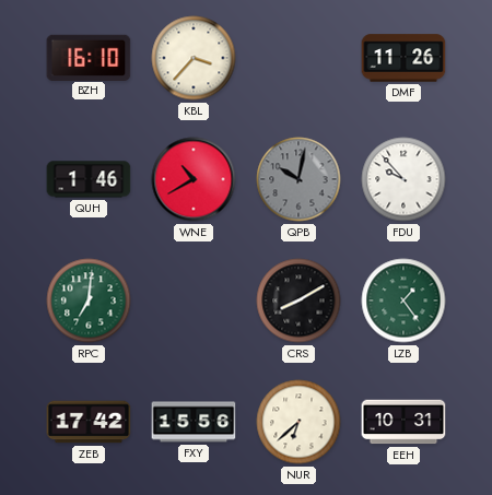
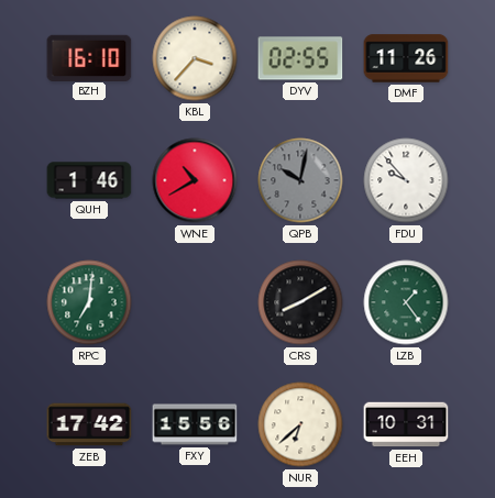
DYV: none -> 02:55
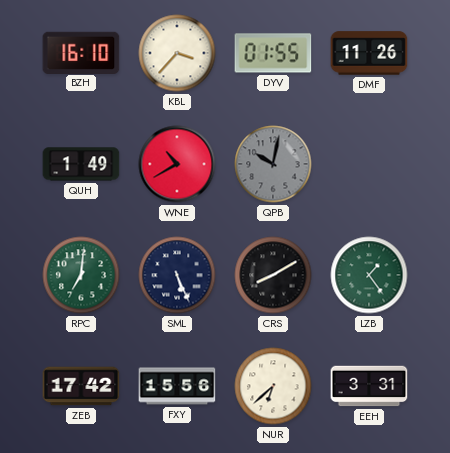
DYV: 02:55 -> 01:55
QUH: 1:46 -> 1:49
FDU: 9:53 -> none
SML: none -> 5:26
EEH: 10:31 -> 3:31
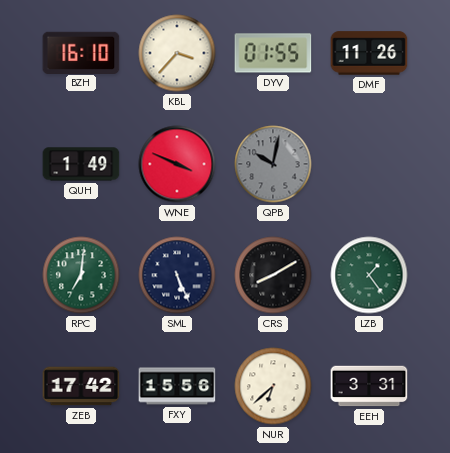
WNE: 10:40 -> 3:49
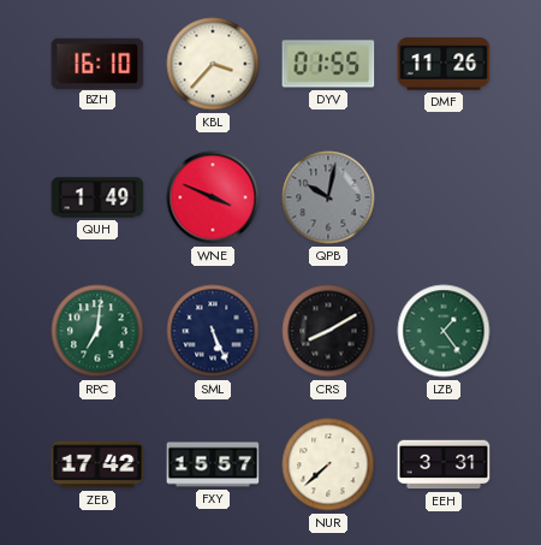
FXY: 15:56 -> 15:57
NUR: 6:38 -> 7:38
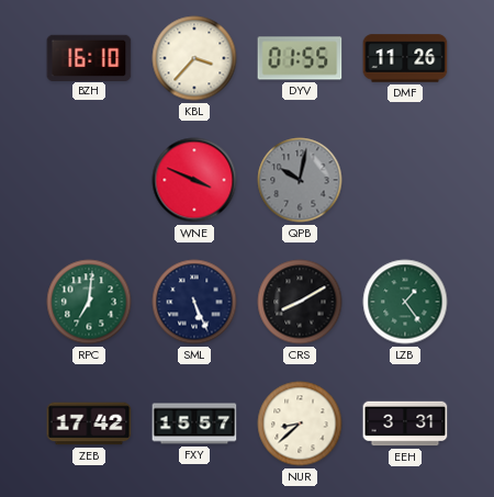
QUH: 1:49 -> none
NUR: 7:38 -> 8:38
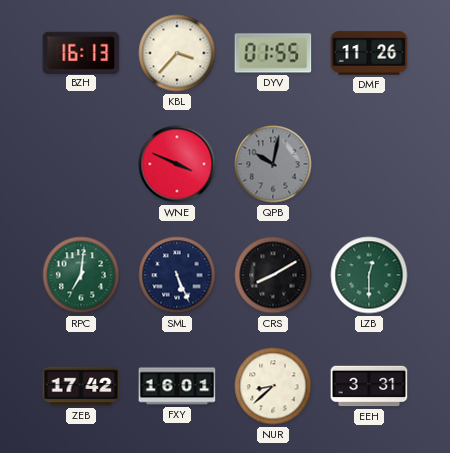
BZH: 16:10 -> 16:13
LZB: 1:24 -> 12:30
FXY: 15:57 -> 16:01
